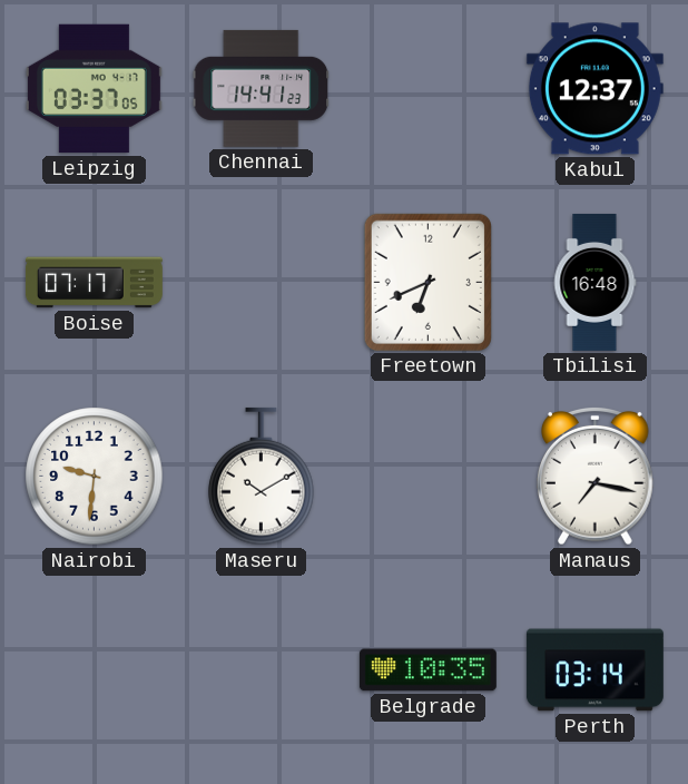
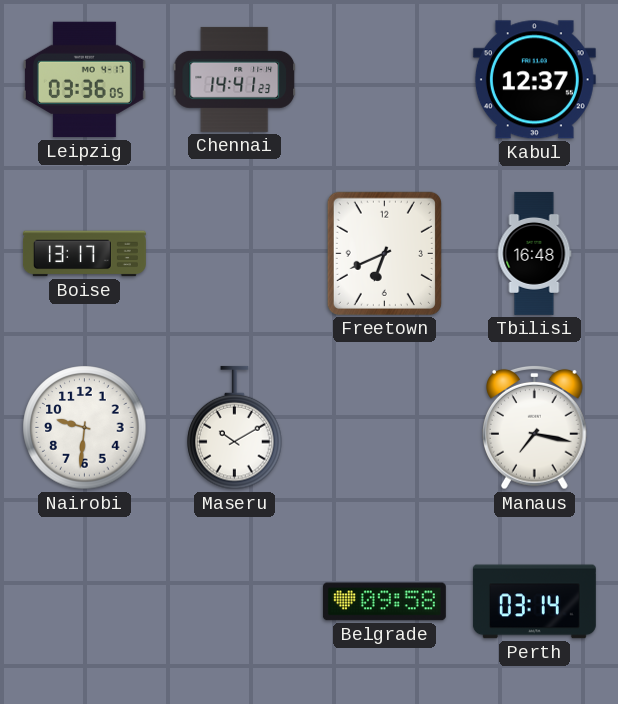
Leipzig: 03:37 -> 03:36
Boise: 07:17 -> 13:17
Belgrade: 10:35 -> 09:58
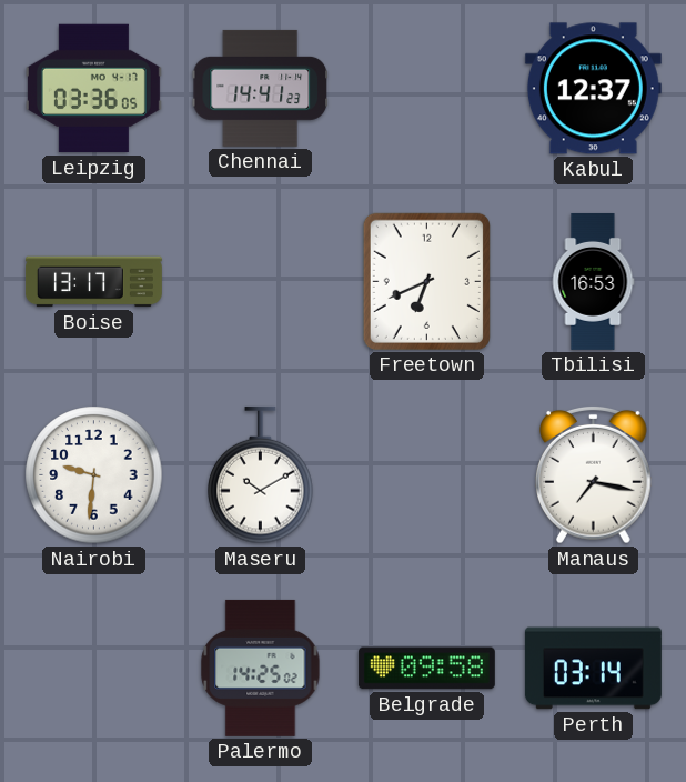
Tbilisi: 16:48 -> 16:53
Palermo: none -> 14:25
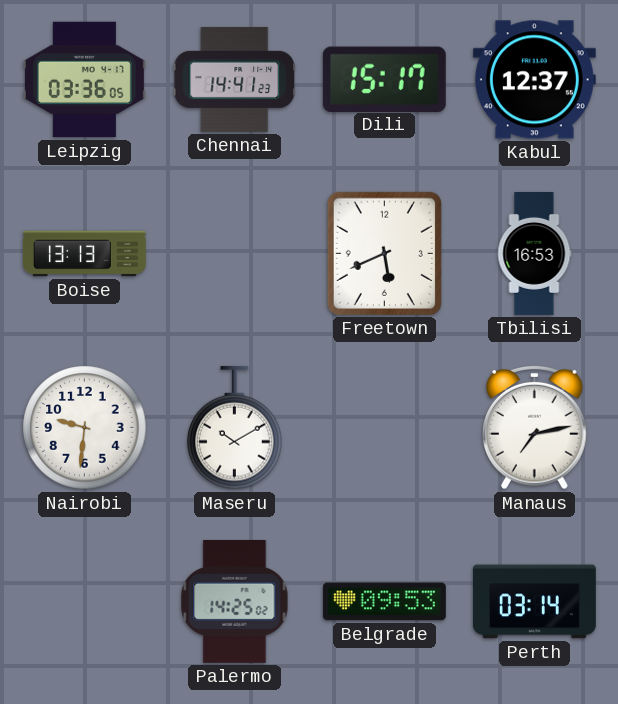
Dili: none -> 15:17
Boise: 13:17 -> 13:13
Freetown: 6:41 -> 5:41
Manaus: 7:17 -> 7:13
Belgrade: 09:58 -> 09:53
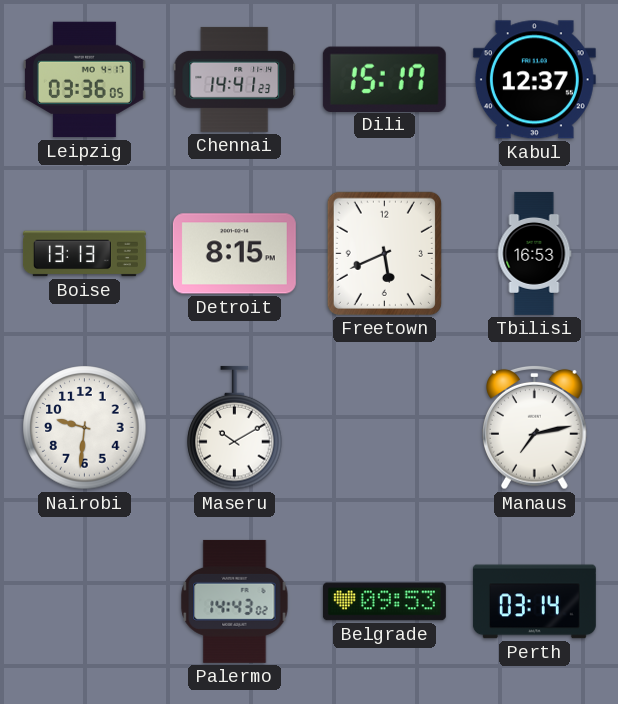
Detroit: none -> 8:15
Palermo: 14:25 -> 14:43
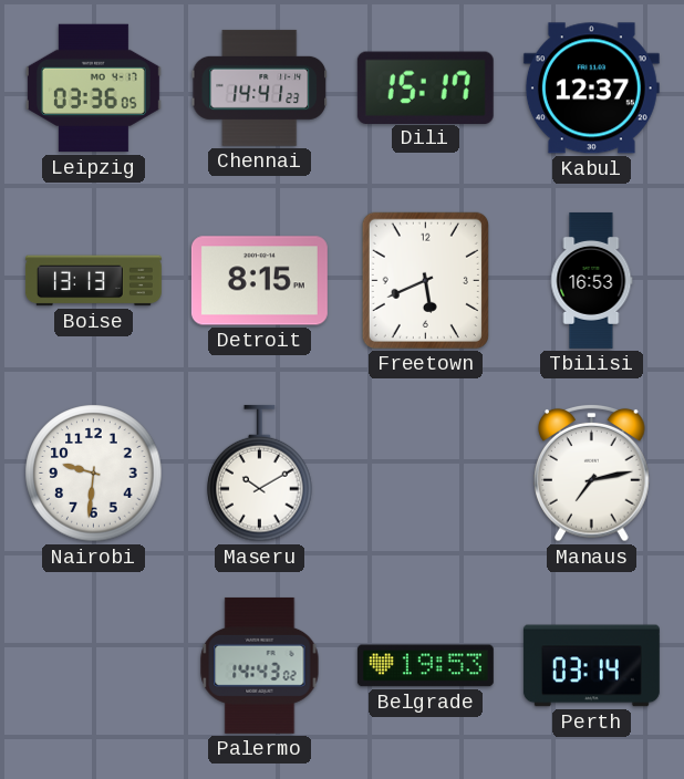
Belgrade: 09:53 -> 19:53
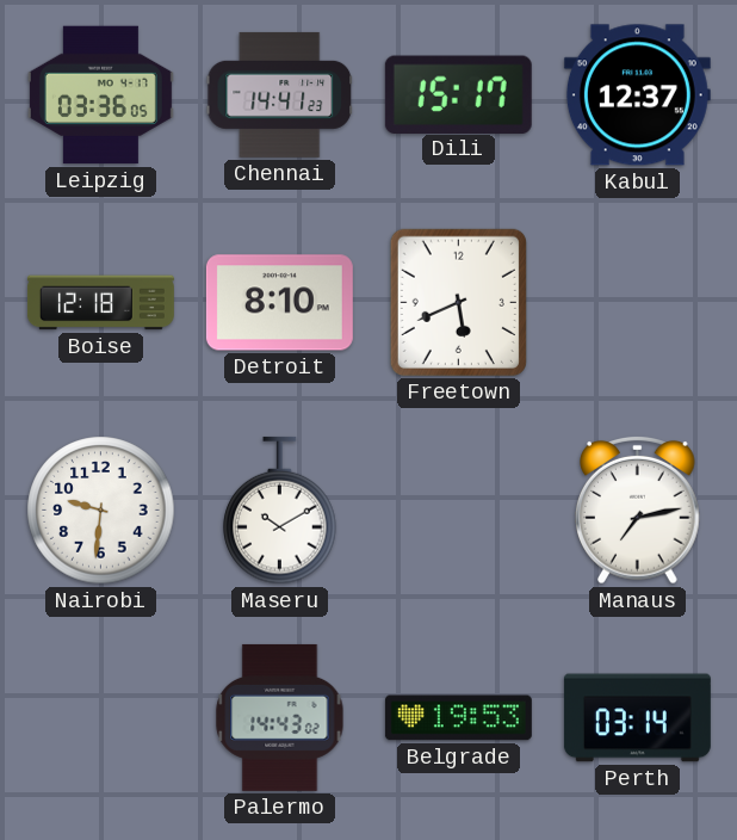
Boise: 13:13 -> 12:18
Detroit: 8:15 -> 8:10
Tbilisi: 16:53 -> none
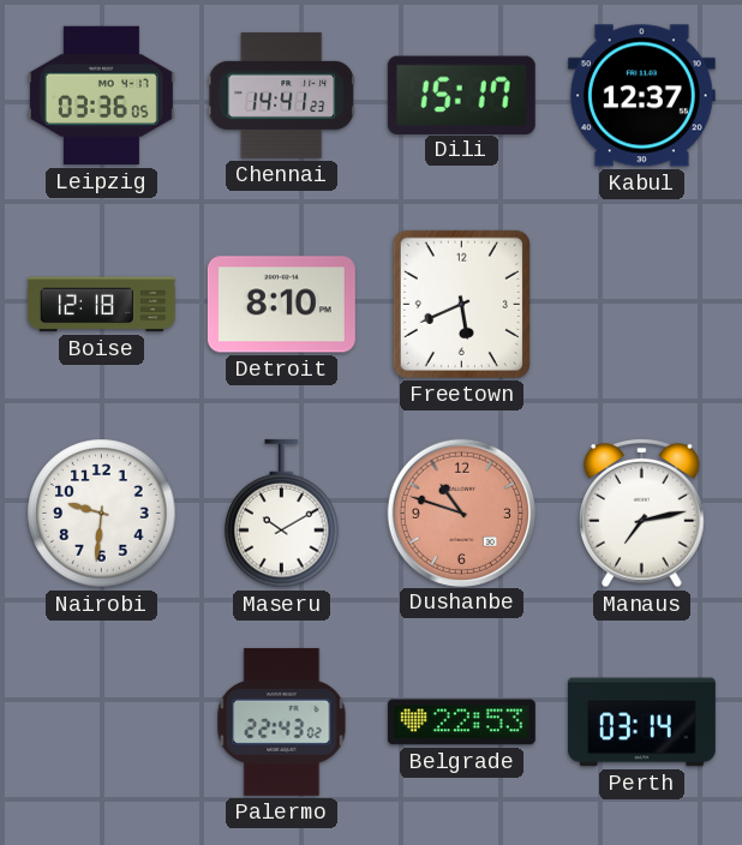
Dushanbe: none -> 10:48
Palermo: 14:43 -> 22:43
Belgrade: 19:53 -> 22:53
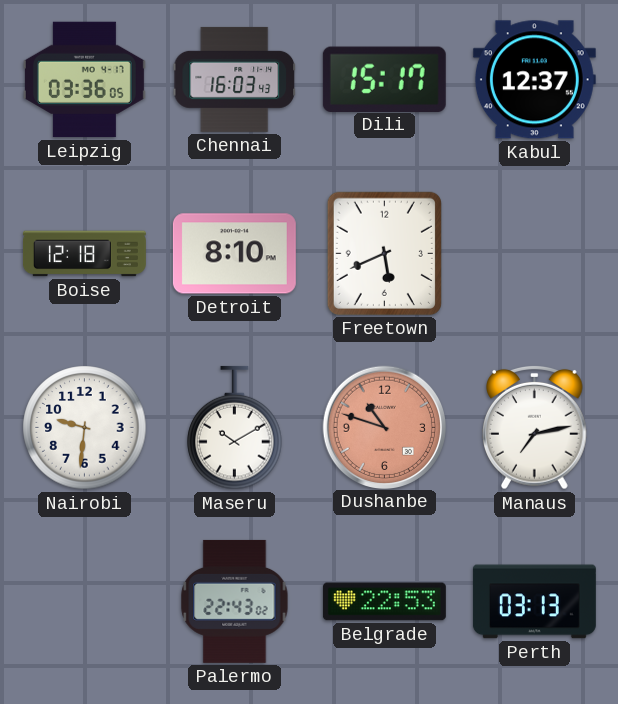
Chennai: 14:41 -> 16:03
Perth: 03:14 -> 03:13
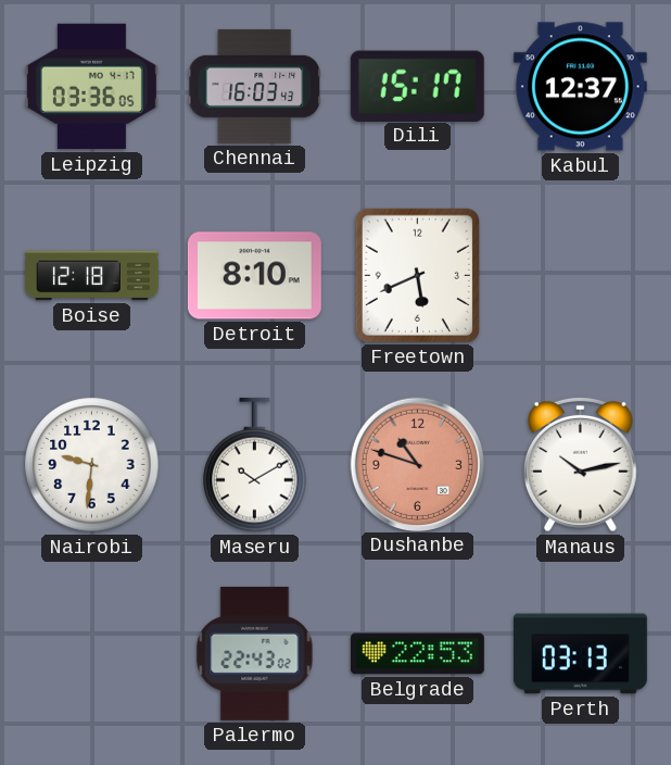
Manaus: 7:13 -> 10:13
